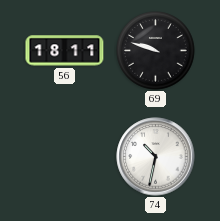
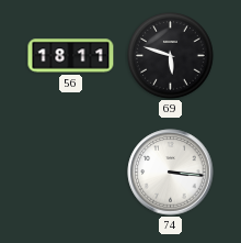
69: 9:48 -> 5:48
74: 10:32 -> 3:16
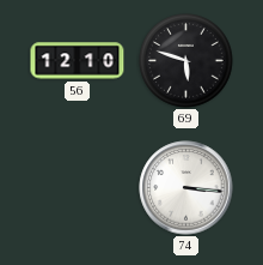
56: 18:11 -> 12:10
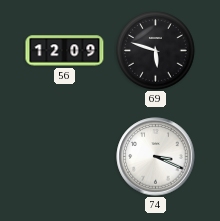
56: 12:10 -> 12:09
74: 3:16 -> 3:19
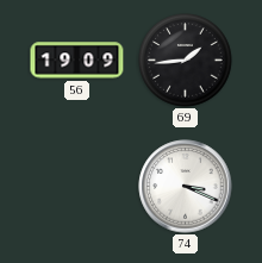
56: 12:09 -> 19:09
69: 5:48 -> 1:44
